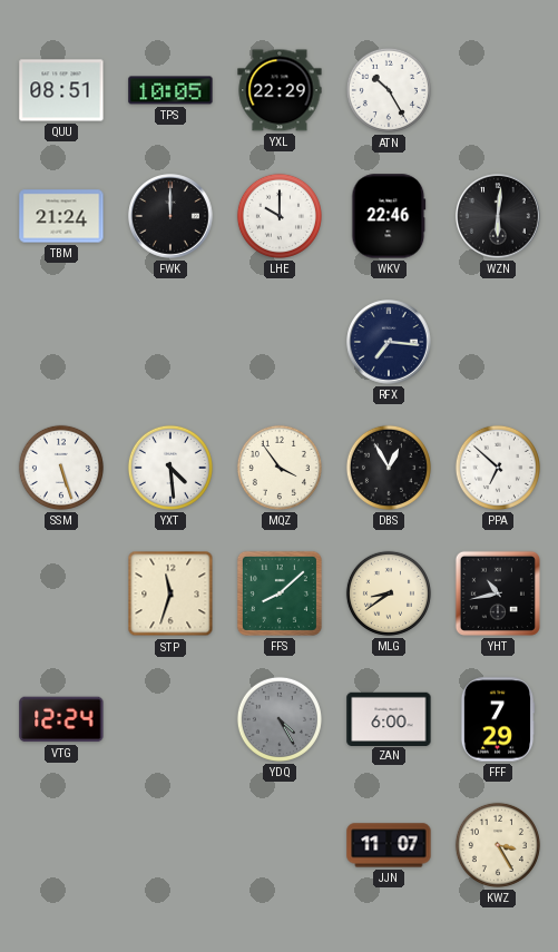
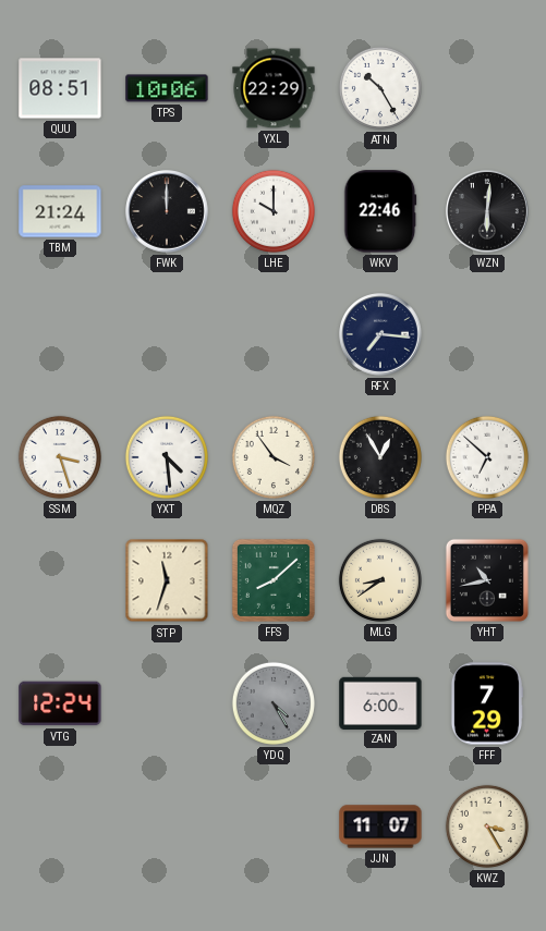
TPS: 10:05 -> 10:06
SSM: 5:27 -> 3:27
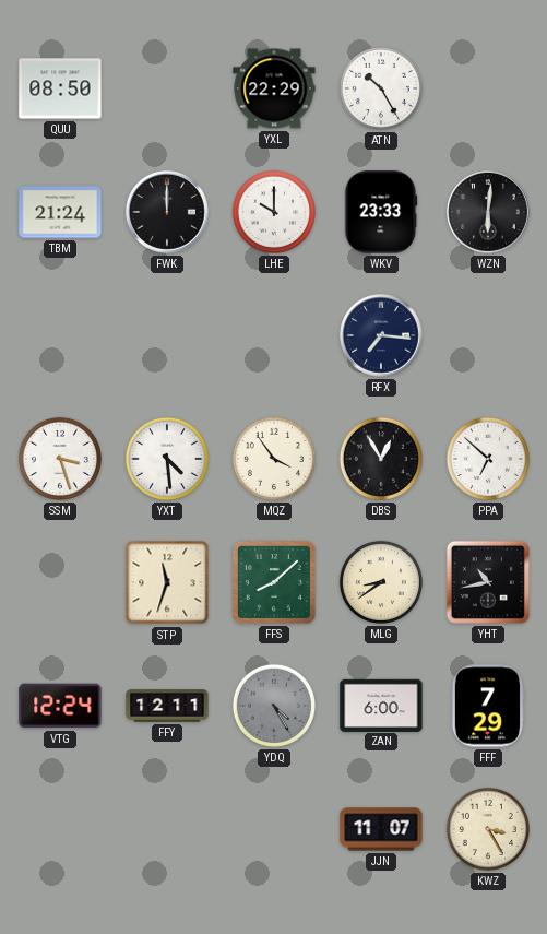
QUU: 08:51 -> 08:50
TPS: 10:06 -> none
WKV: 22:46 -> 23:33
FFY: none -> 12:11
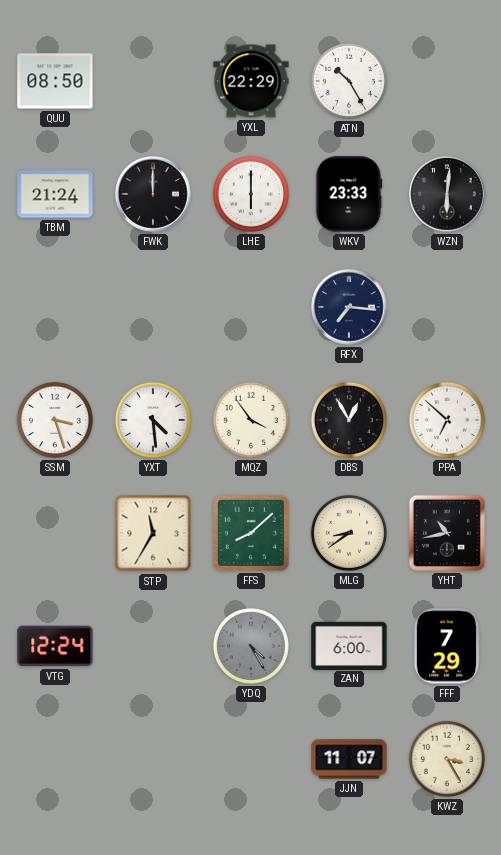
LHE: 10:00 -> 6:00
STP: 11:33 -> 11:35
FFY: 12:11 -> none
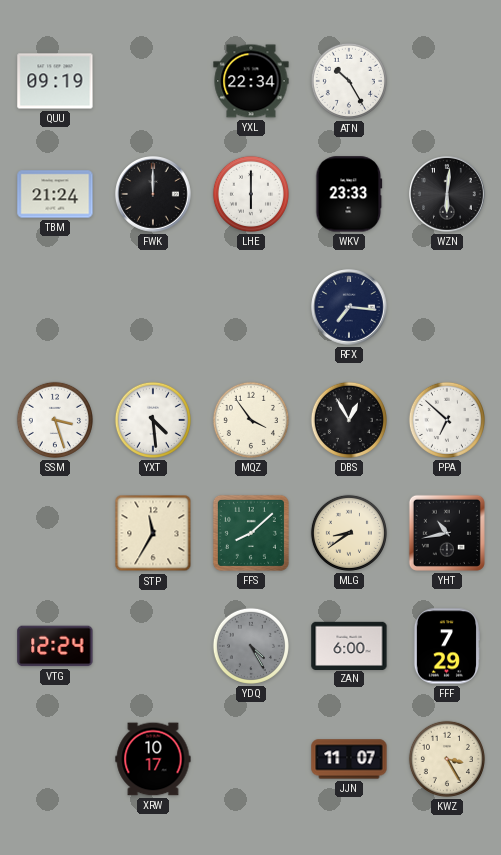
QUU: 08:50 -> 09:19
YXL: 22:29 -> 22:34
XRW: none -> 10:17
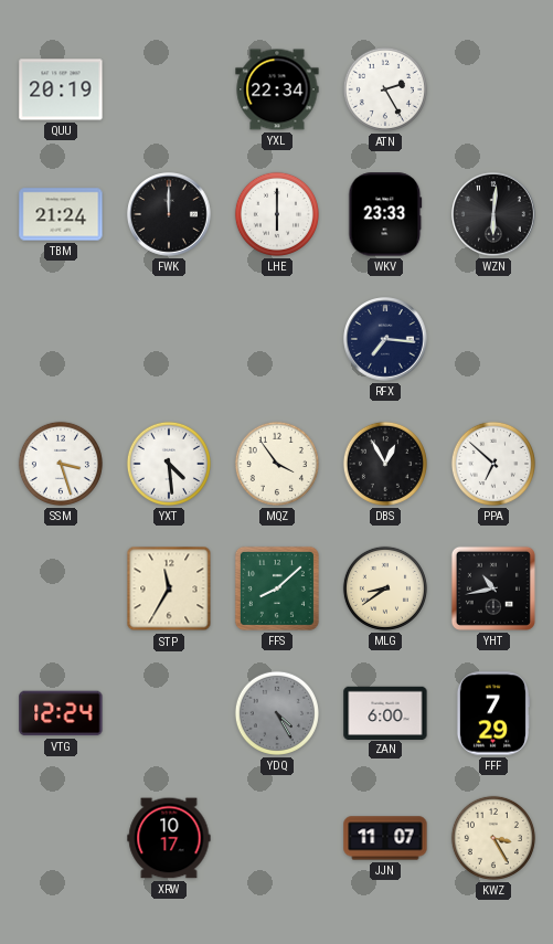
QUU: 09:19 -> 20:19
ATN: 10:25 -> 2:25
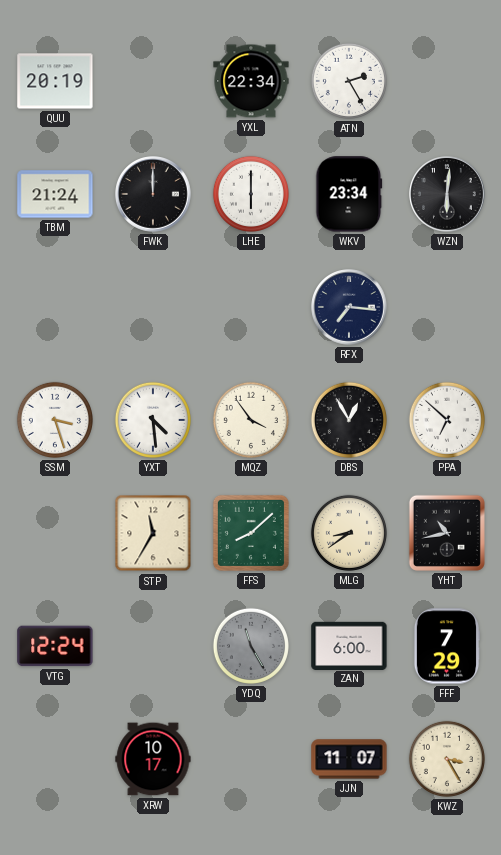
WKV: 23:33 -> 23:34
YDQ: 4:25 -> 11:25
